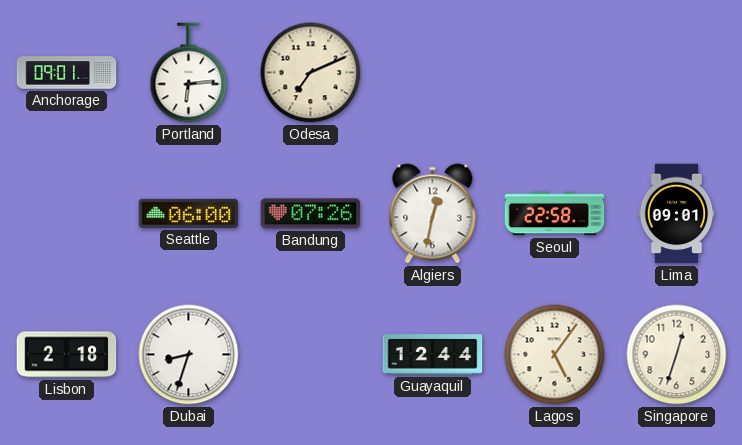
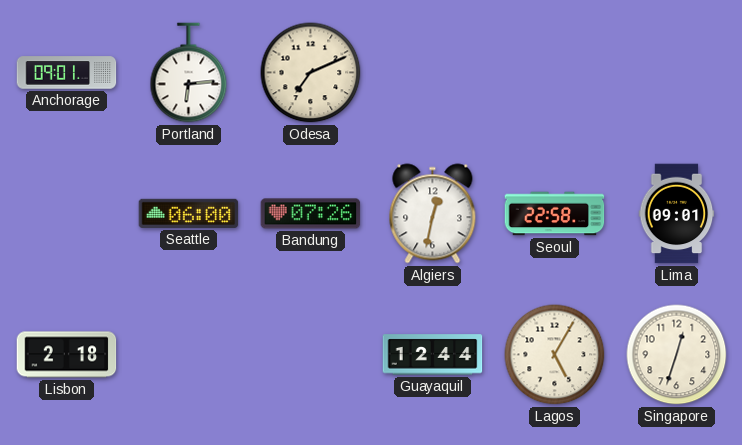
Dubai: 8:33 -> none
Lagos: 5:06 -> 5:05
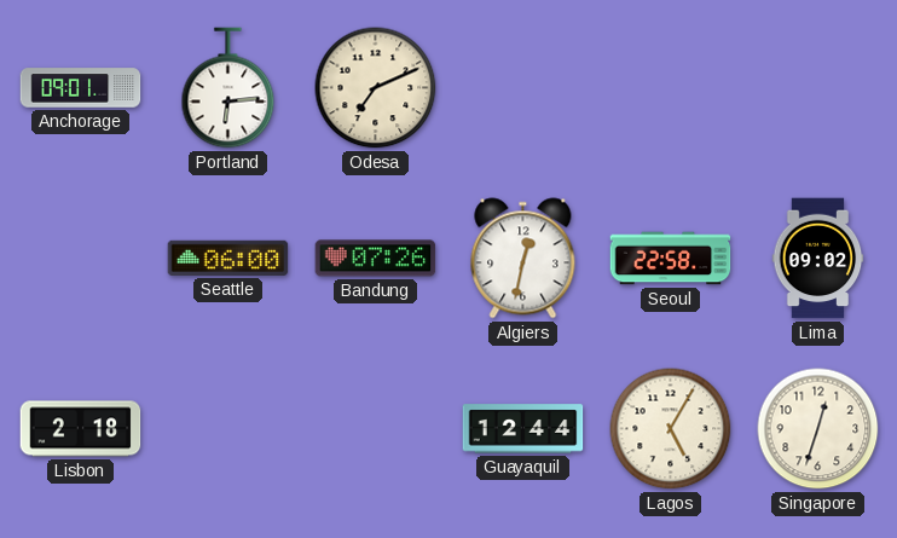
Lima: 09:01 -> 09:02
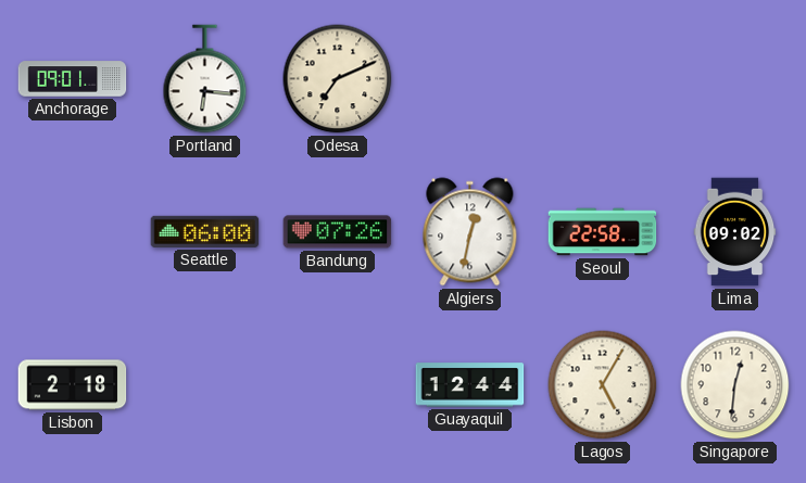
Portland: 6:14 -> 6:16
Singapore: 12:33 -> 12:31
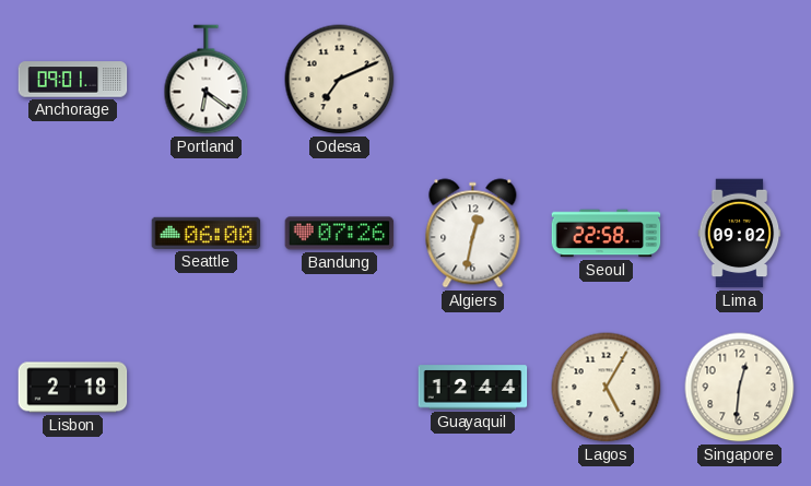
Portland: 6:16 -> 6:21
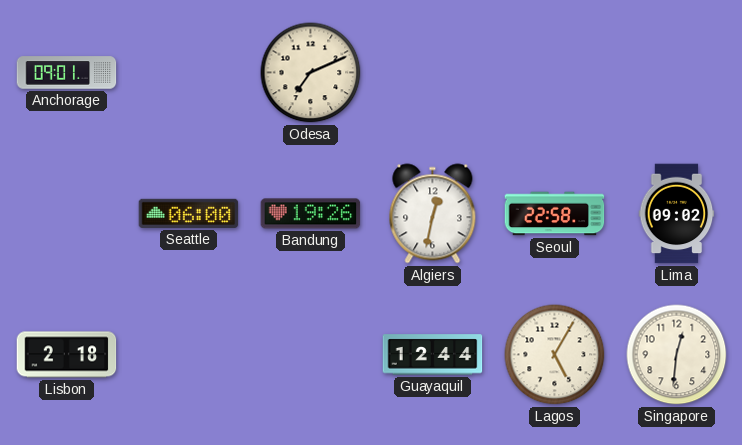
Portland: 6:21 -> none
Bandung: 07:26 -> 19:26
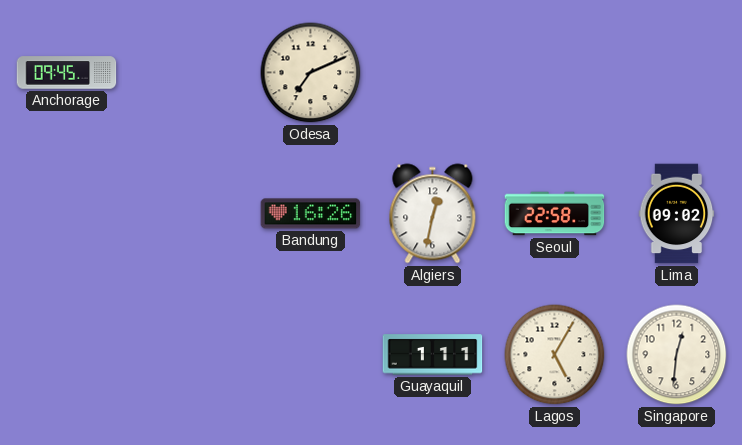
Anchorage: 09:01 -> 09:45
Seattle: 06:00 -> none
Bandung: 19:26 -> 16:26
Lisbon: 2:18 -> none
Guayaquil: 12:44 -> 1:11
